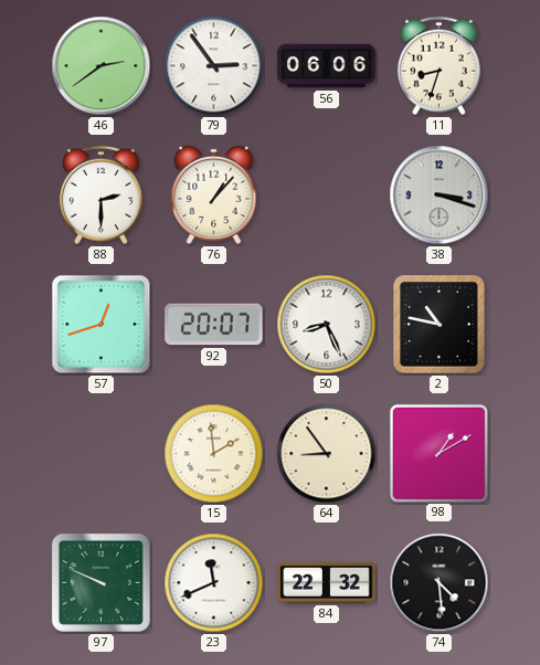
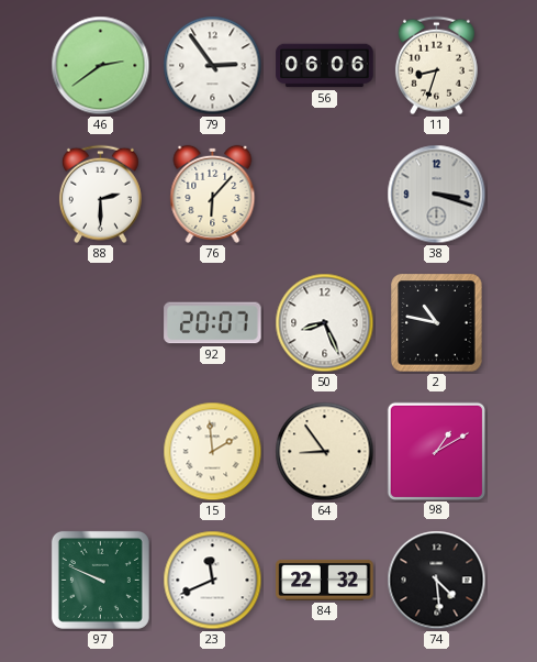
76: 1:07 -> 6:07
57: 12:42 -> none
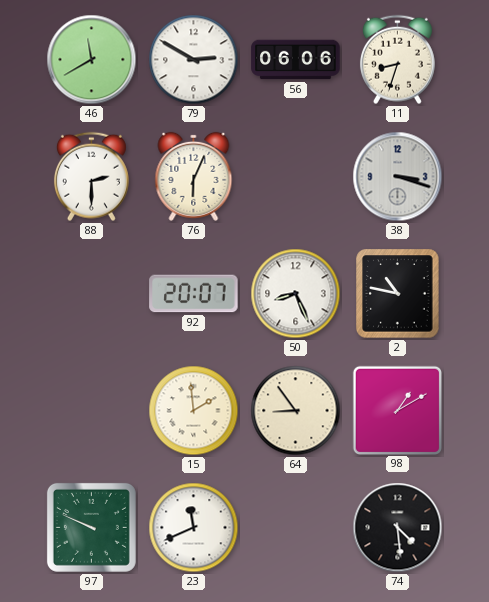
46: 2:39 -> 11:40
79: 2:54 -> 2:50
76: 6:07 -> 6:04
84: 22:32 -> none
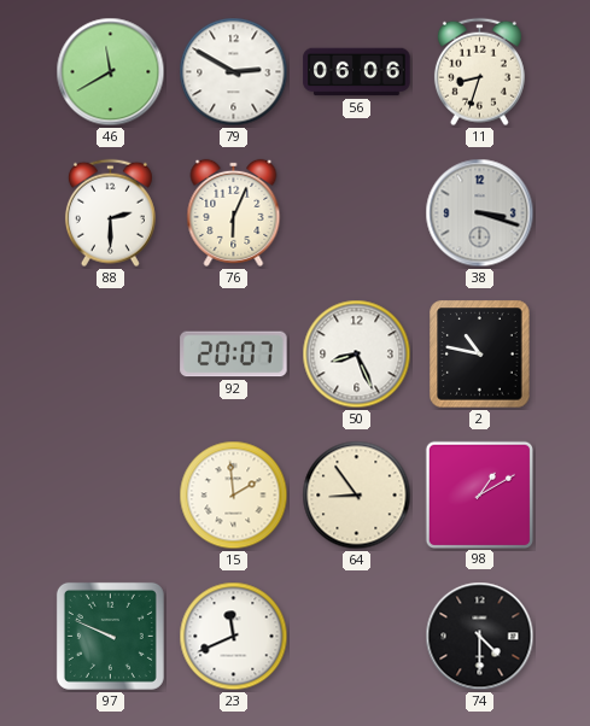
74: 4:29 -> 4:30
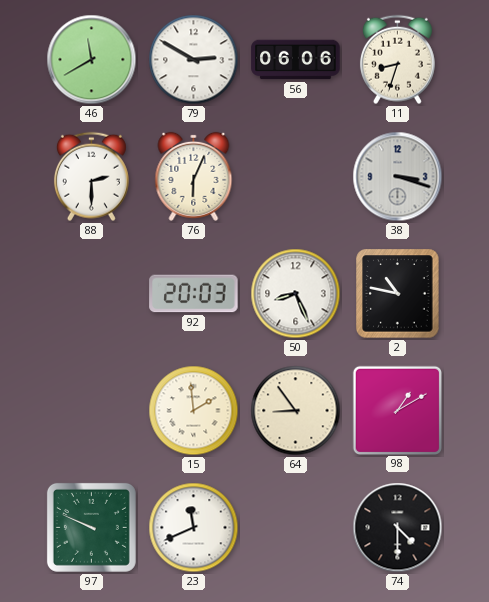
92: 20:07 -> 20:03
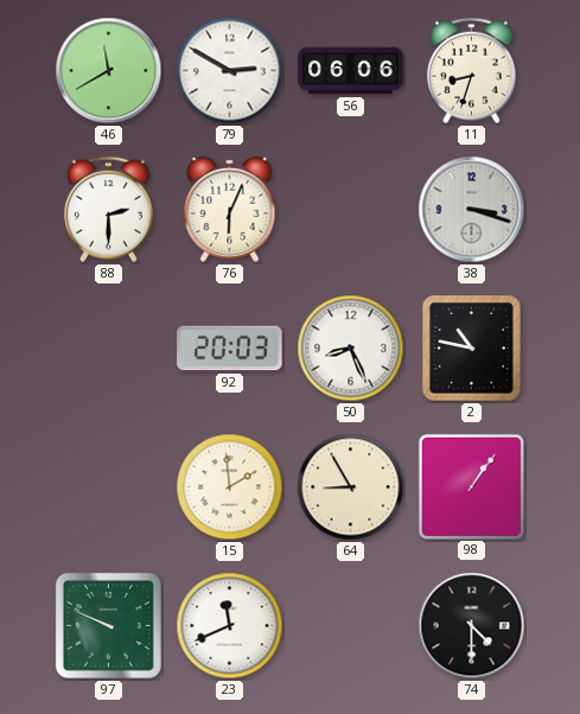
64: 8:54 -> 8:55
98: 1:10 -> 1:06
